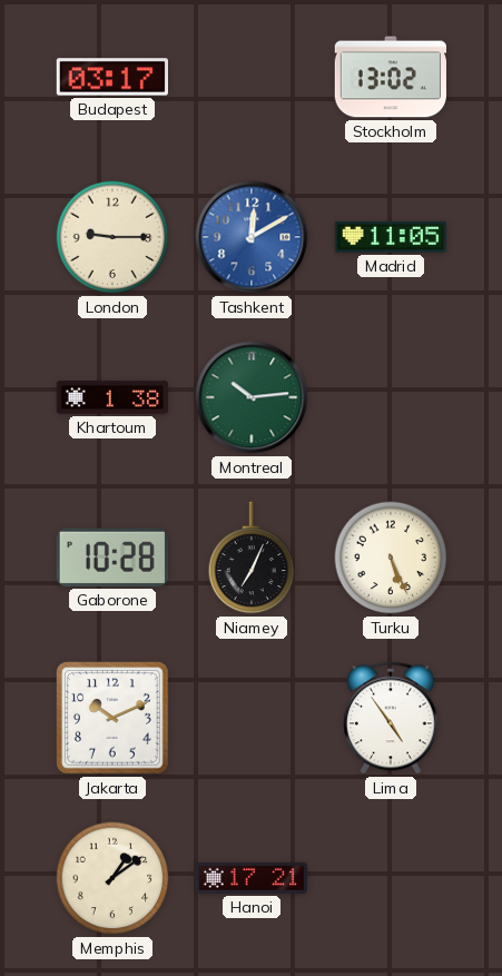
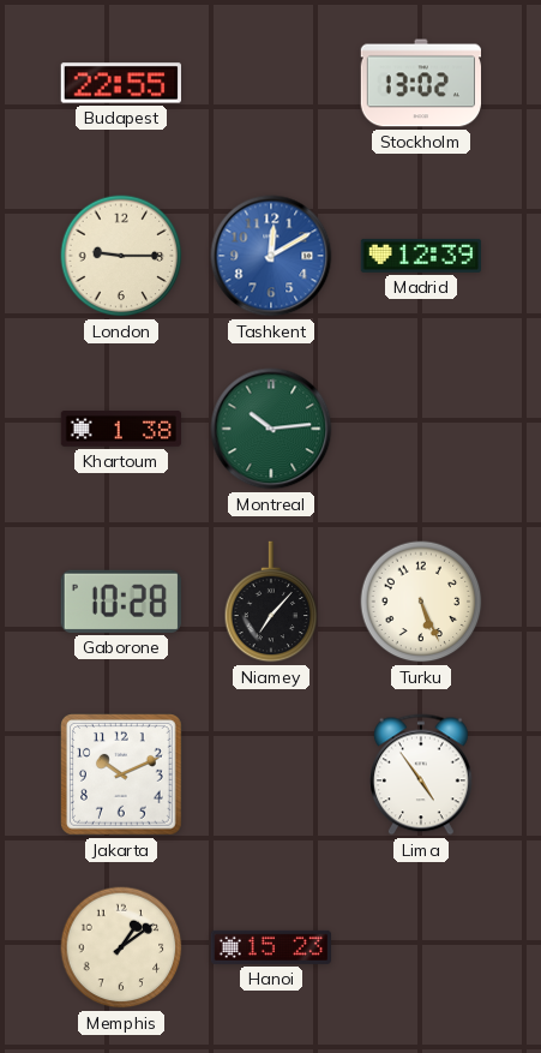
Budapest: 03:17 -> 22:55
Madrid: 11:05 -> 12:39
Niamey: 7:04 -> 7:07
Hanoi: 17:21 -> 15:23
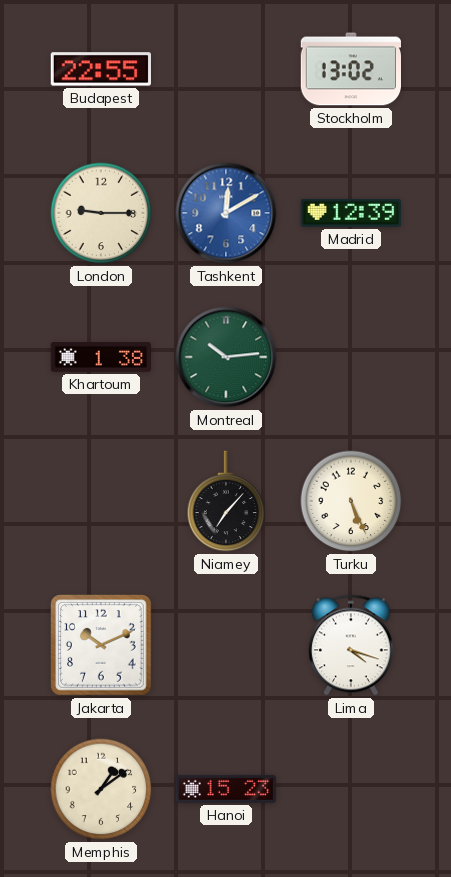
Gaborone: 10:28 -> none
Lima: 4:54 -> 4:18
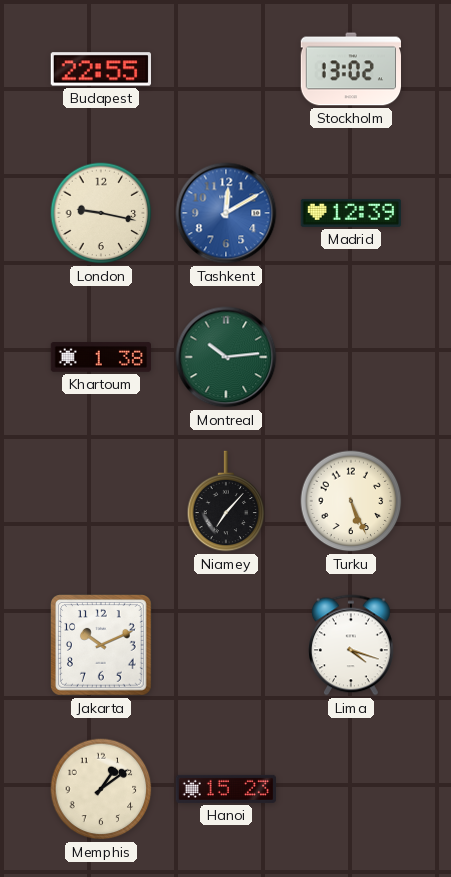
London: 9:15 -> 9:17
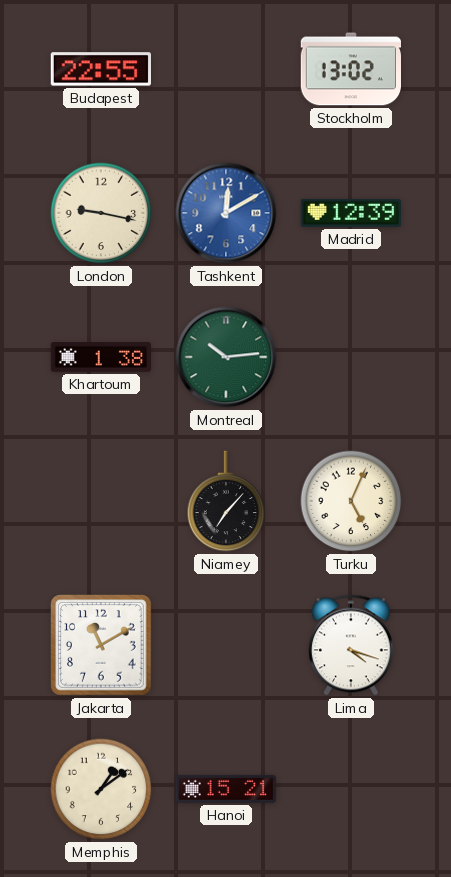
Turku: 5:26 -> 5:04
Jakarta: 10:11 -> 11:10
Hanoi: 15:23 -> 15:21
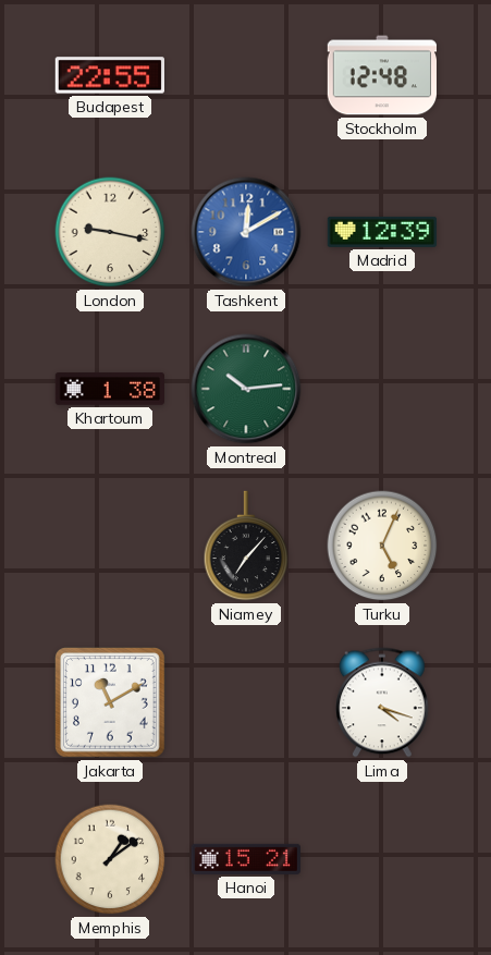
Stockholm: 13:02 -> 12:48
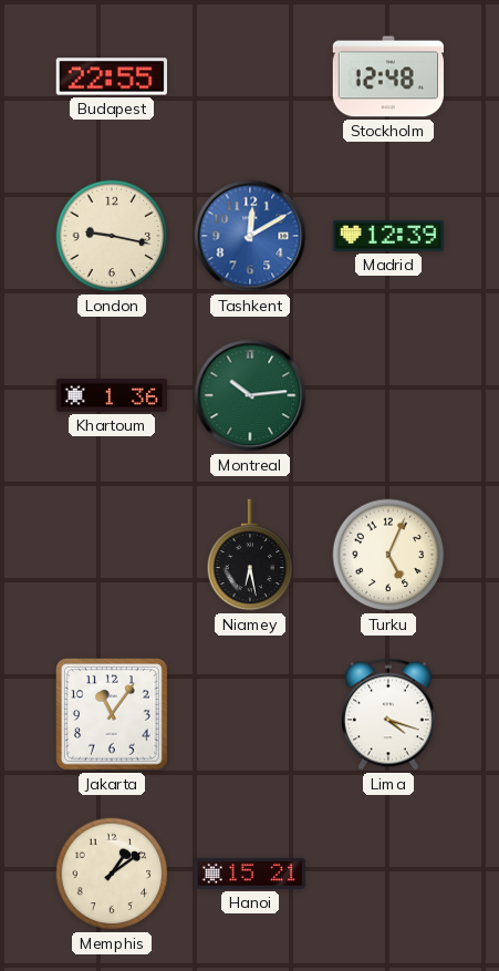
Khartoum: 1:38 -> 1:36
Niamey: 7:07 -> 6:28
Jakarta: 11:10 -> 11:06
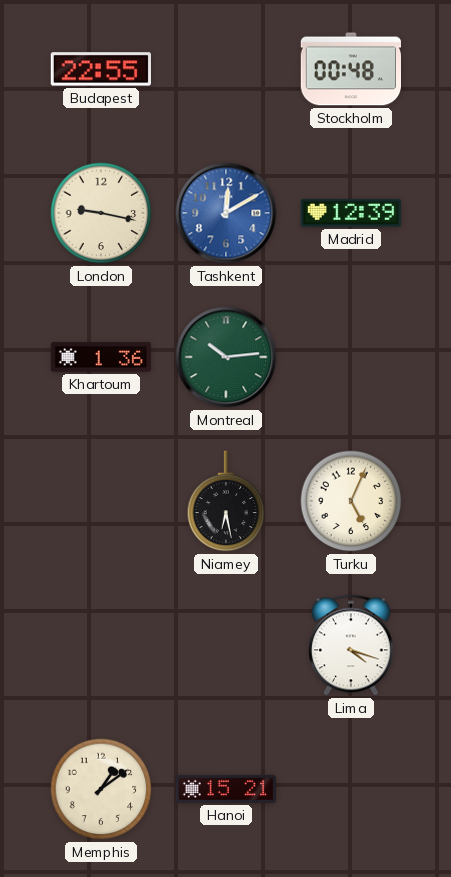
Stockholm: 12:48 -> 00:48
Jakarta: 11:06 -> none
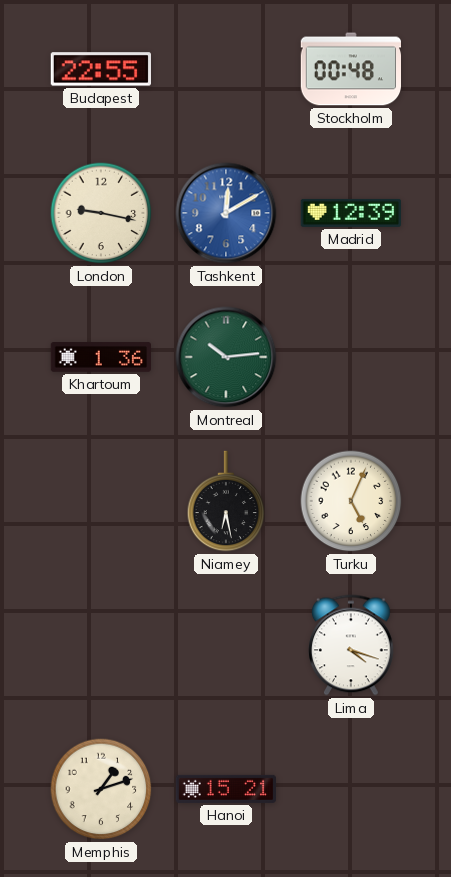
Memphis: 1:09 -> 1:12
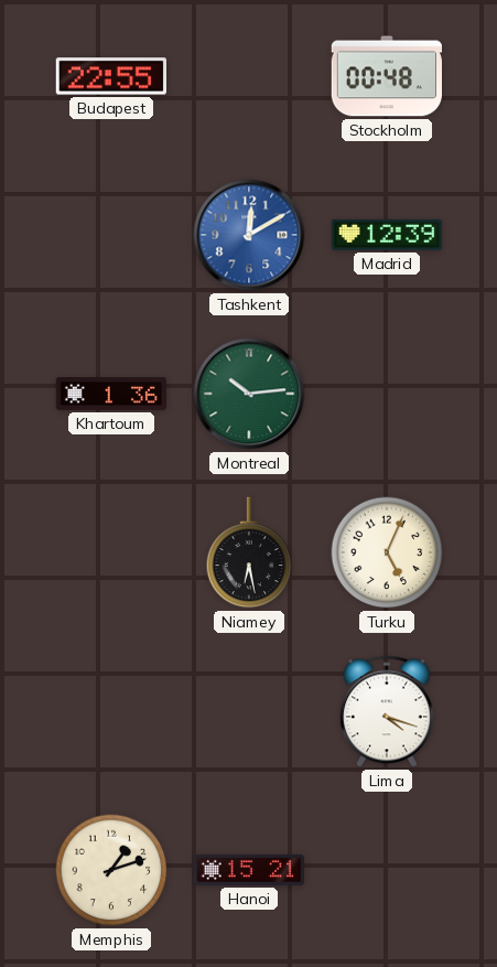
London: 9:17 -> none
